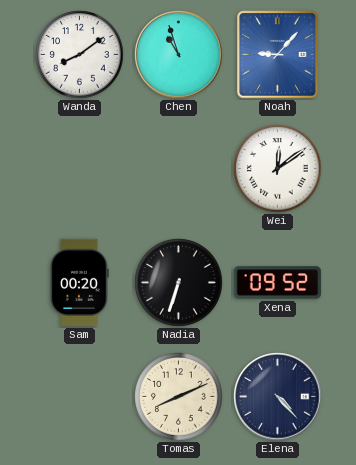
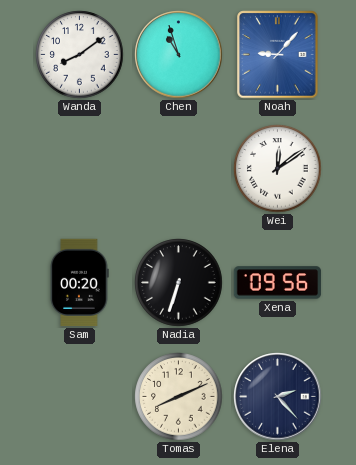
Xena: 09:52 -> 09:56
Elena: 4:23 -> 2:23
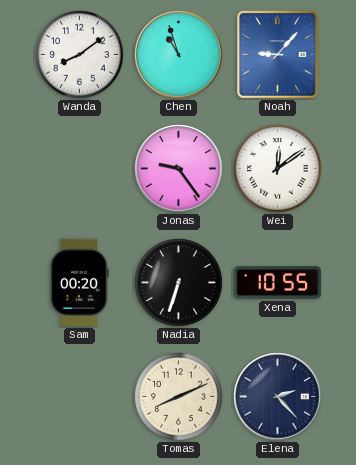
Jonas: none -> 9:24
Xena: 09:56 -> 10:55
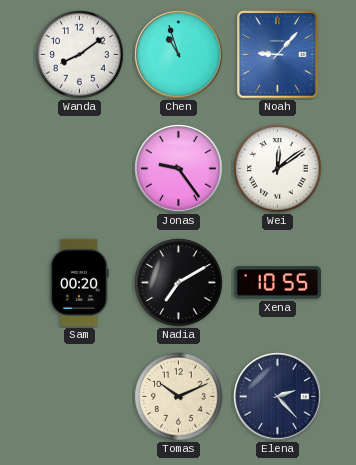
Nadia: 6:33 -> 7:10
Tomas: 8:11 -> 10:11
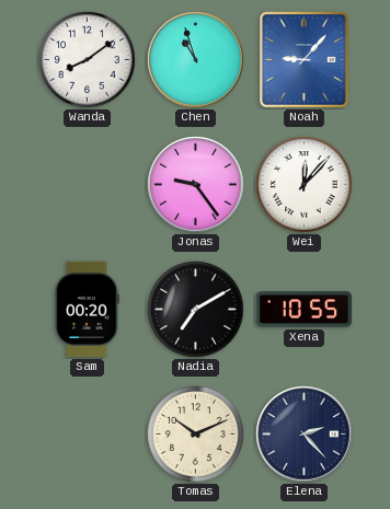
Wei: 12:09 -> 12:07
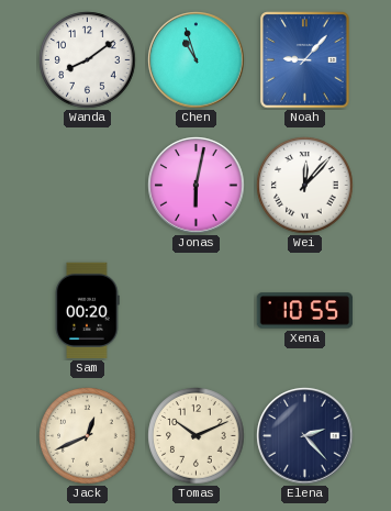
Jonas: 9:24 -> 6:02
Nadia: 7:10 -> none
Jack: none -> 12:41
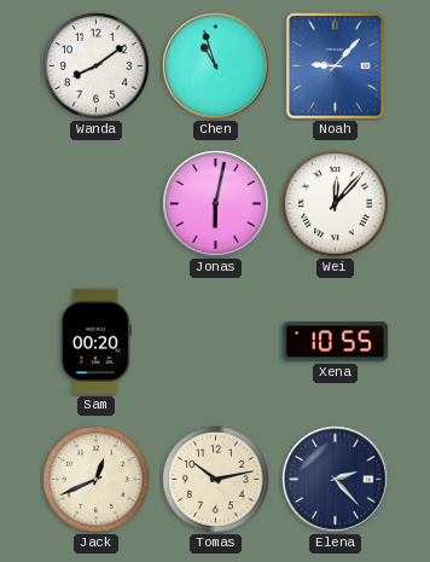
Tomas: 10:11 -> 10:13
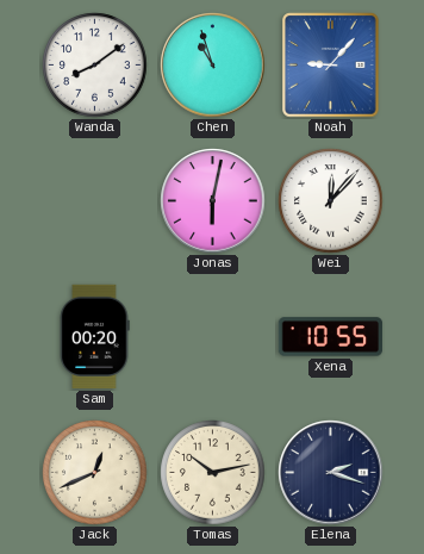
Elena: 2:23 -> 2:18
